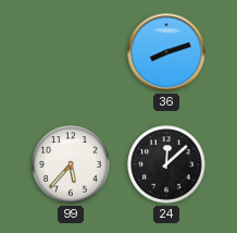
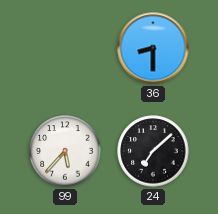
36: 8:12 -> 8:30
24: 12:08 -> 7:08
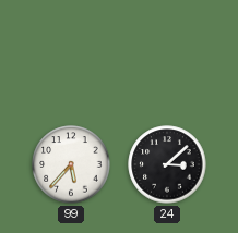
36: 8:30 -> none
24: 7:08 -> 3:08
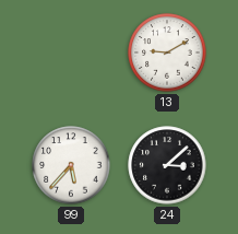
13: none -> 9:10
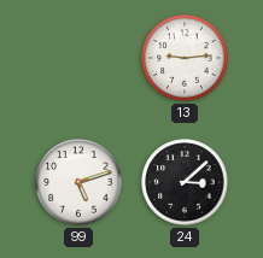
13: 9:10 -> 9:14
99: 5:37 -> 5:12
